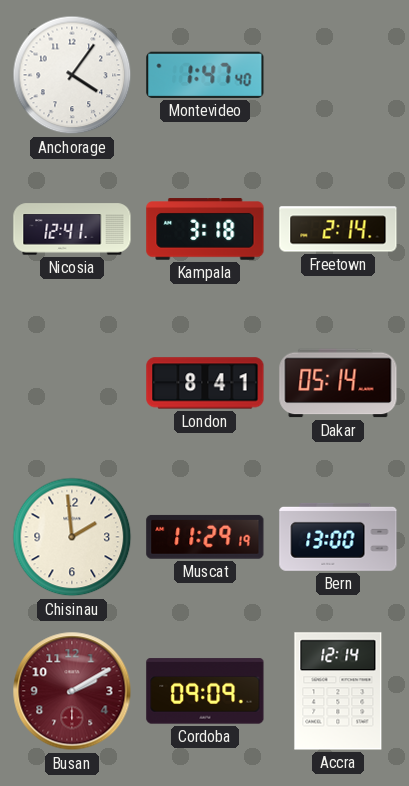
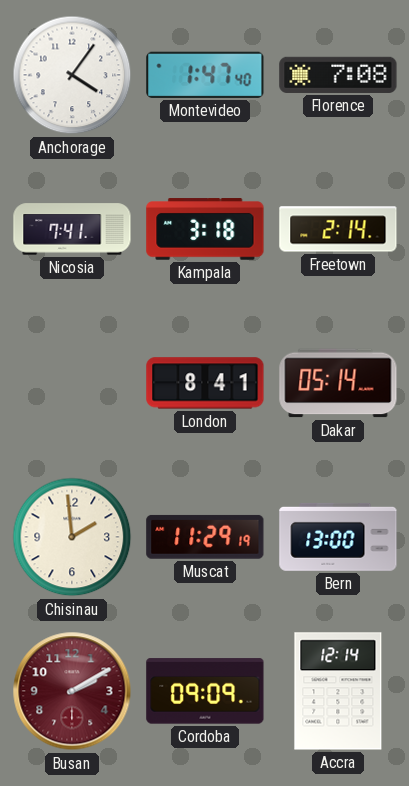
Florence: none -> 7:08
Nicosia: 12:41 -> 7:41
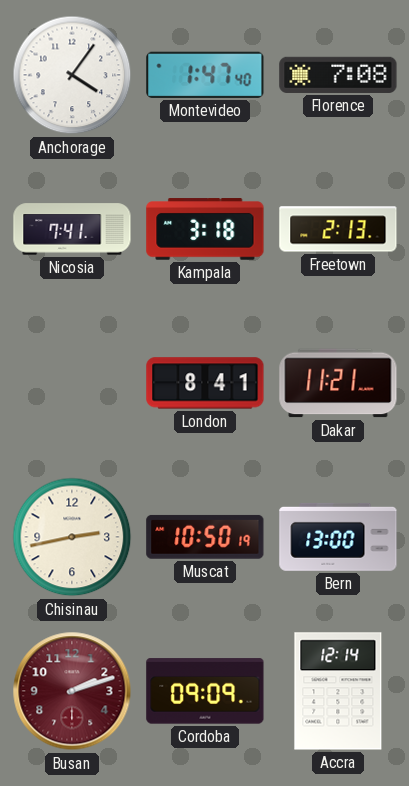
Freetown: 2:14 -> 2:13
Dakar: 05:14 -> 11:21
Chisinau: 1:59 -> 2:43
Muscat: 11:29 -> 10:50
Busan: 2:10 -> 2:12
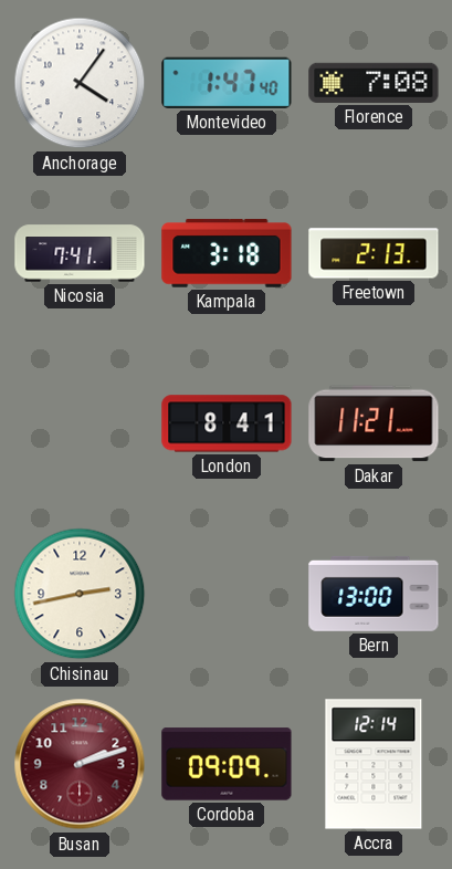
Muscat: 10:50 -> none
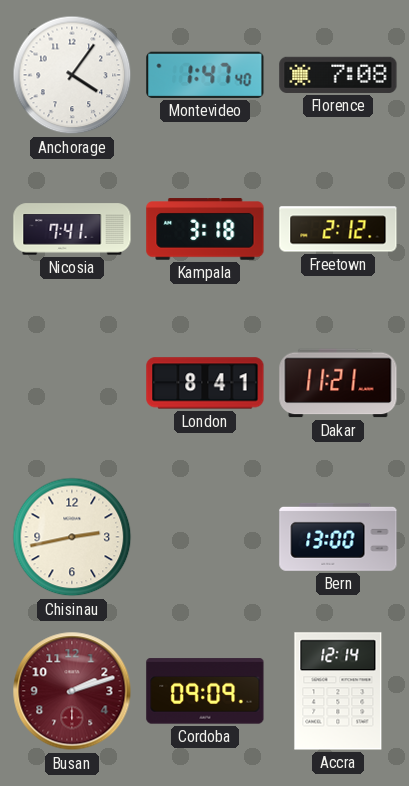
Freetown: 2:13 -> 2:12
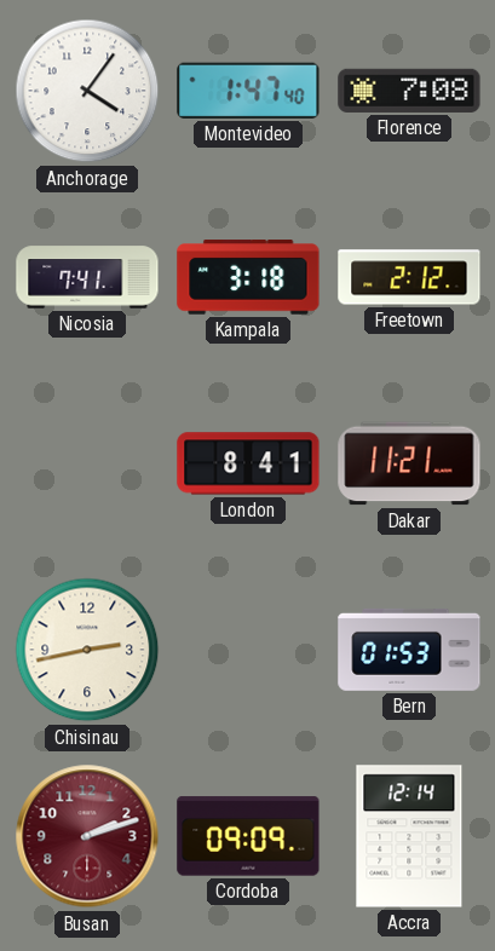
Bern: 13:00 -> 01:53
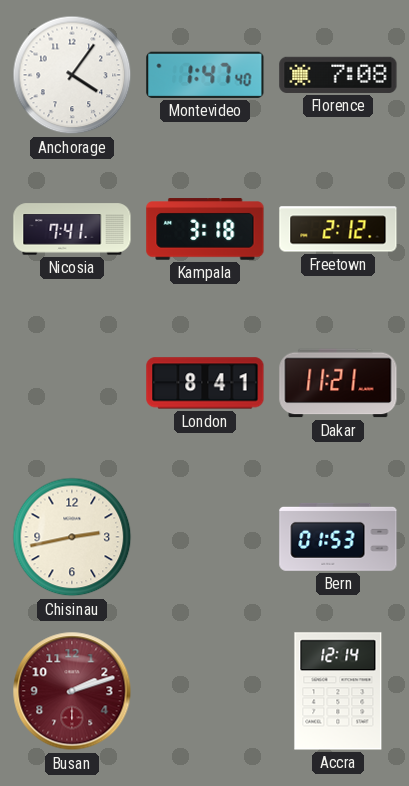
Cordoba: 09:09 -> none
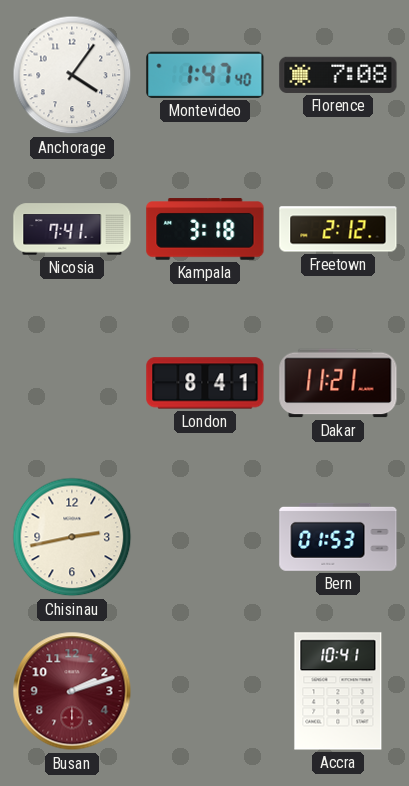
Accra: 12:14 -> 10:41
